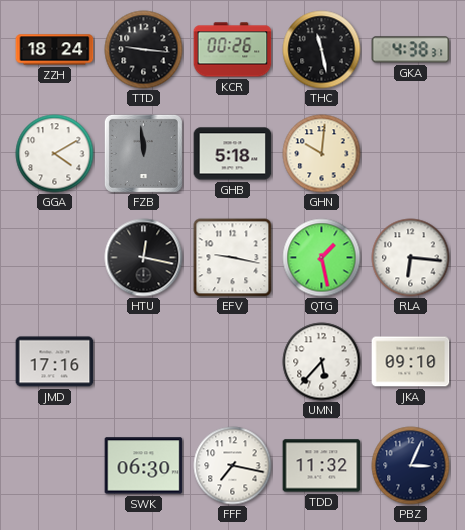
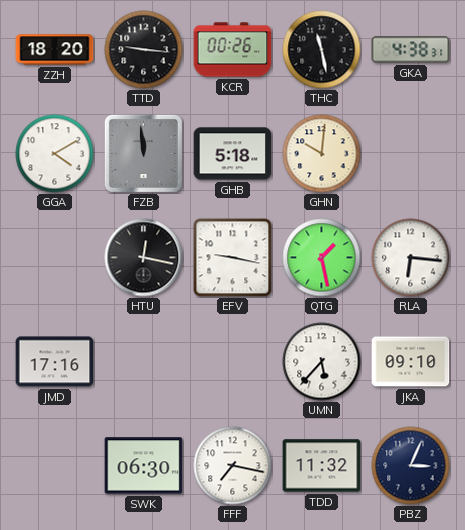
ZZH: 18:24 -> 18:20
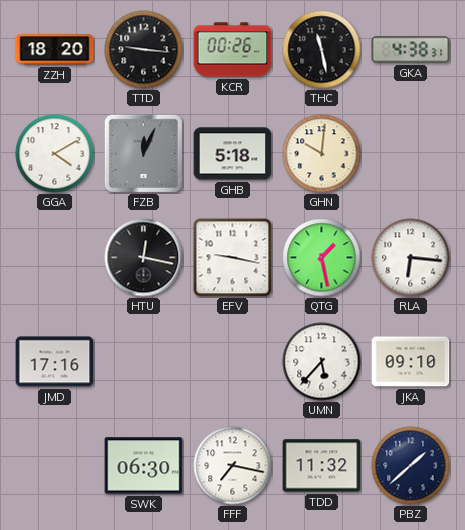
FZB: 11:59 -> 12:04
PBZ: 3:04 -> 1:38
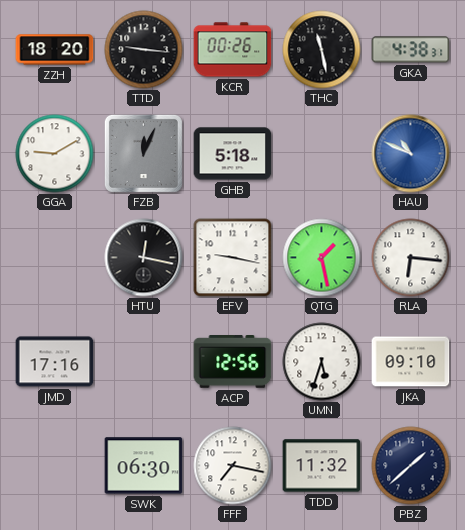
GGA: 4:10 -> 9:10
GHN: 10:01 -> none
HAU: none -> 10:49
ACP: none -> 12:56
UMN: 5:37 -> 5:33
